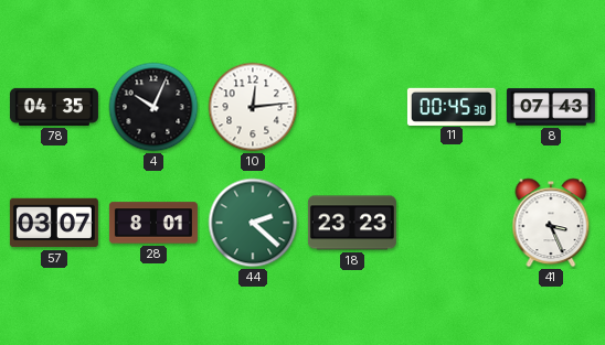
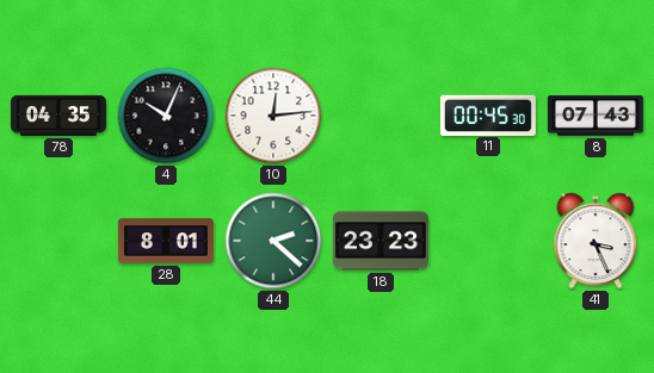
57: 03:07 -> none
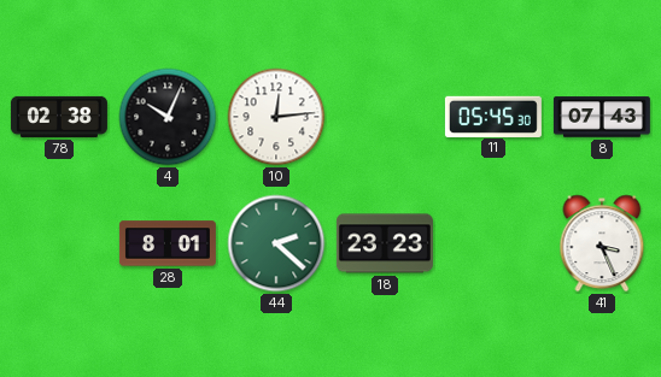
78: 04:35 -> 02:38
11: 00:45 -> 05:45
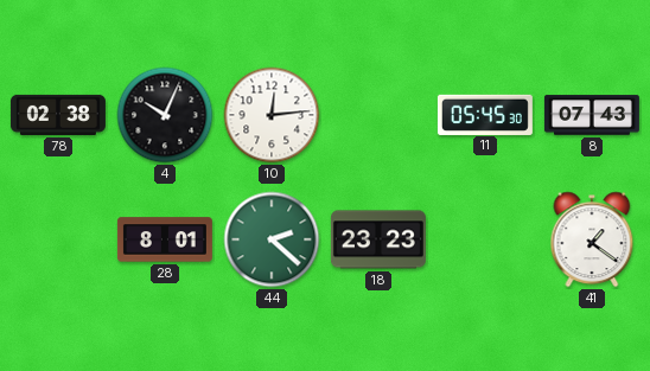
41: 3:26 -> 1:21
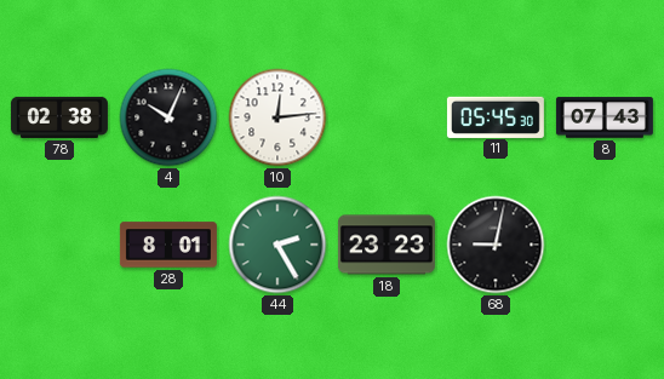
44: 2:22 -> 2:25
68: none -> 9:02
41: 1:21 -> none
